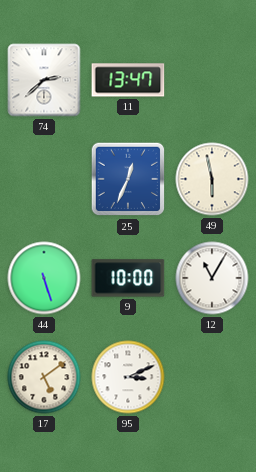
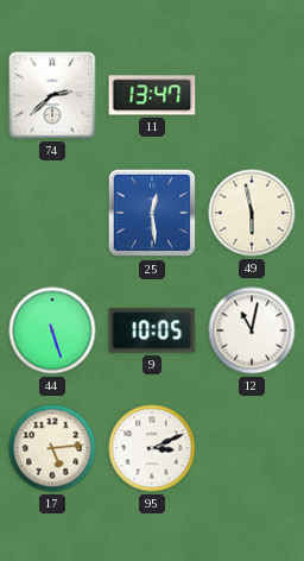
25: 12:34 -> 12:29
9: 10:00 -> 10:05
12: 11:05 -> 11:02
17: 5:09 -> 5:14
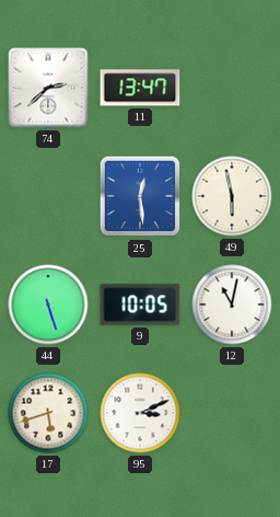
17: 5:14 -> 5:42
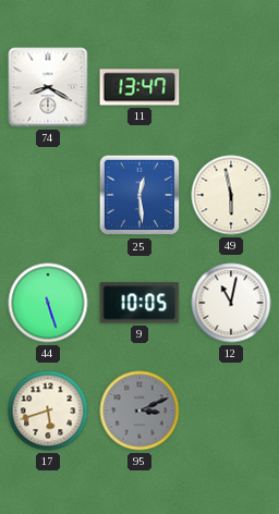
74: 2:38 -> 8:20
95 dial: white -> grey
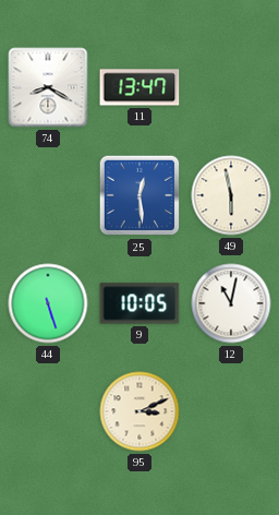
17: 5:42 -> none
95 dial: grey -> cream
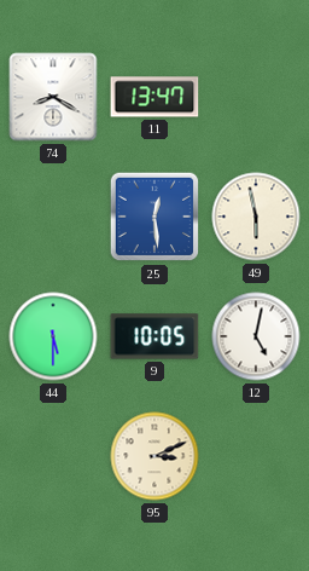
44: 5:27 -> 5:30
12: 11:02 -> 5:02
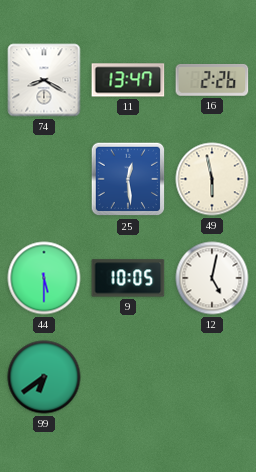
16: none -> 2:26
99: none -> 6:39
95: 3:11 -> none
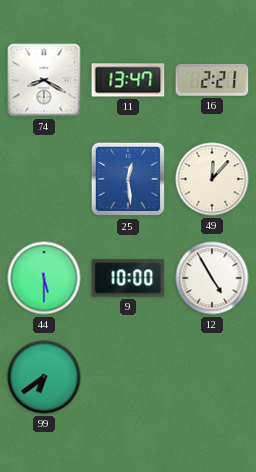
16: 2:26 -> 2:21
49: 5:58 -> 12:07
9: 10:05 -> 10:00
12: 5:02 -> 4:55
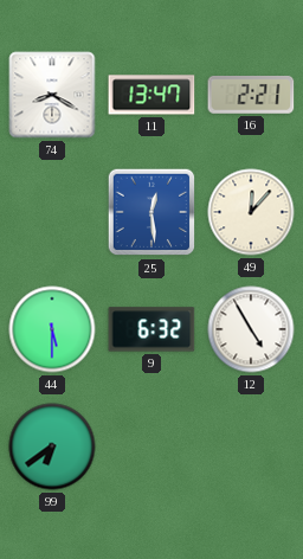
9: 10:00 -> 6:32
